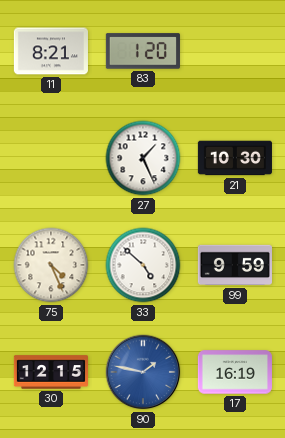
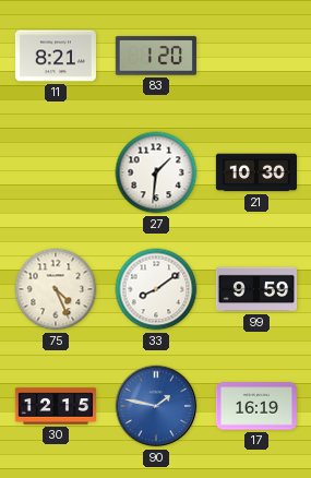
27: 1:26 -> 1:31
33: 4:52 -> 8:09
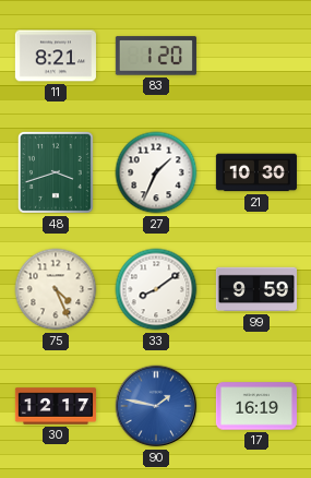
48: none -> 3:42
27: 1:31 -> 1:34
30: 12:15 -> 12:17
